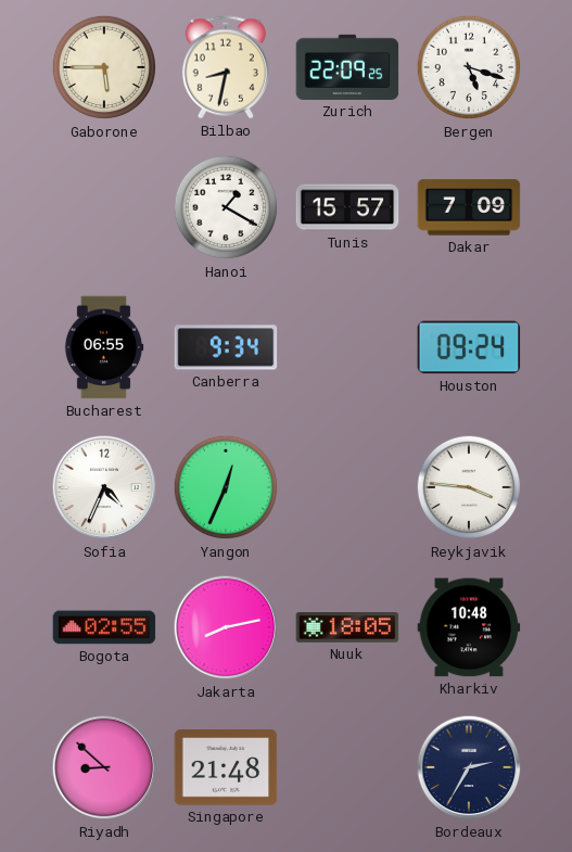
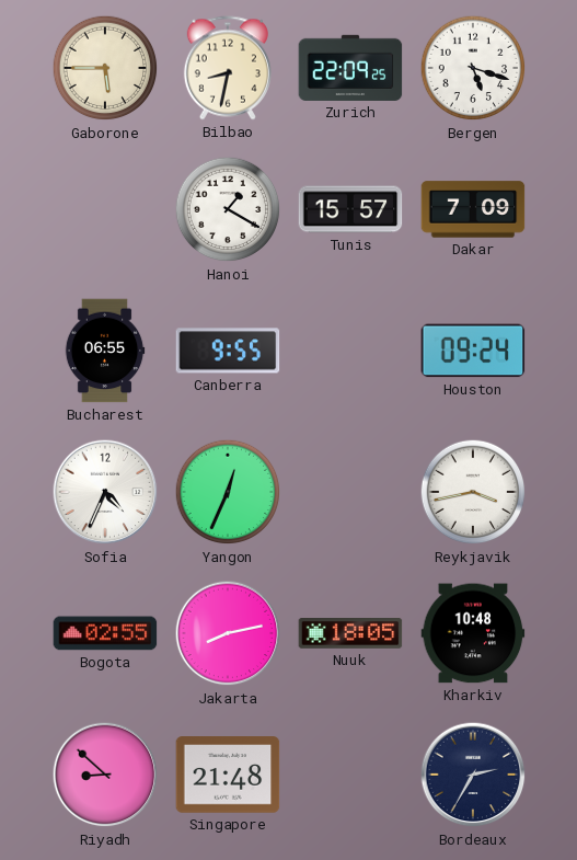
Canberra: 9:34 -> 9:55
Reykjavik: 3:46 -> 3:43
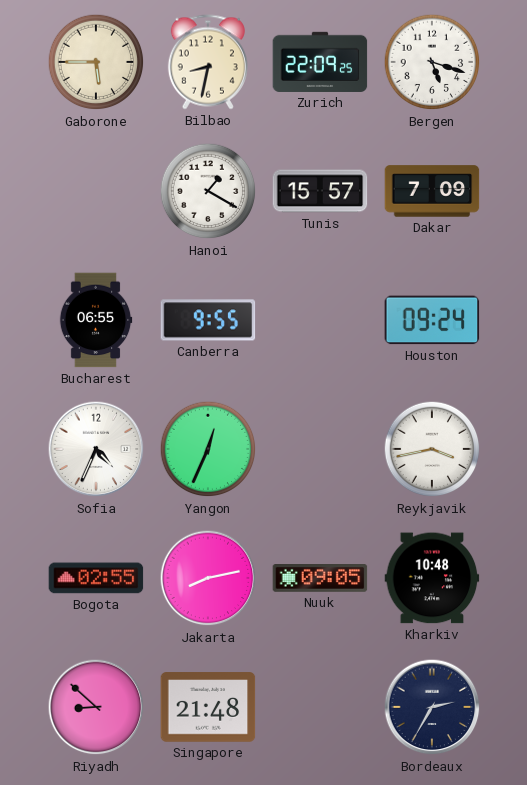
Nuuk: 18:05 -> 09:05
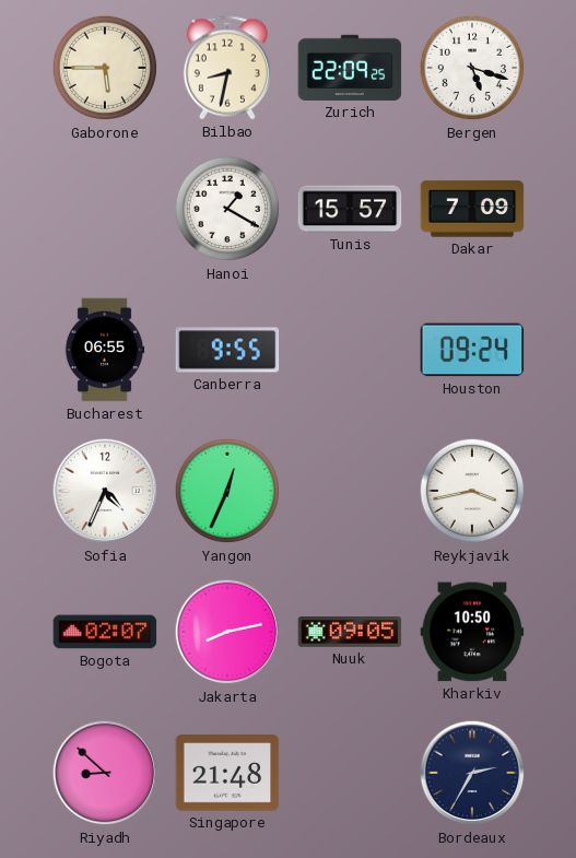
Bogota: 02:55 -> 02:07
Kharkiv: 10:48 -> 10:50
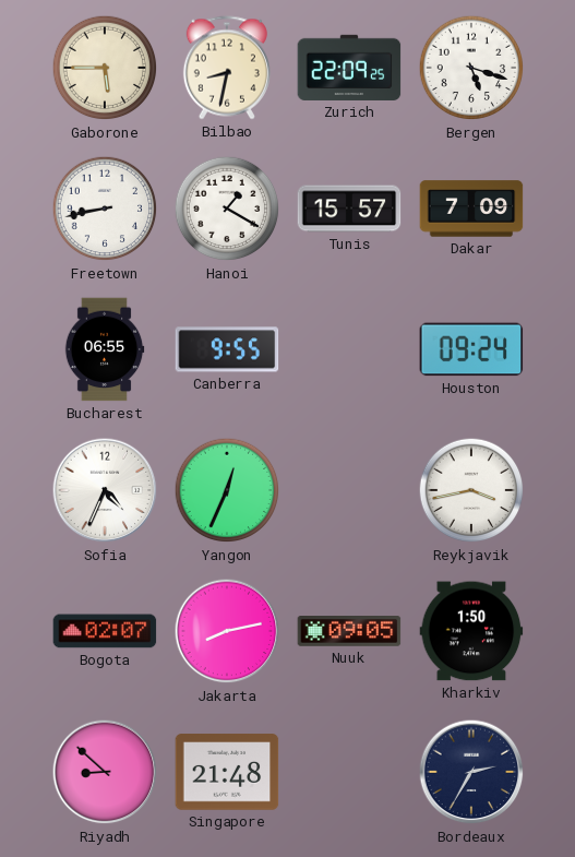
Freetown: none -> 8:43
Kharkiv: 10:50 -> 1:50
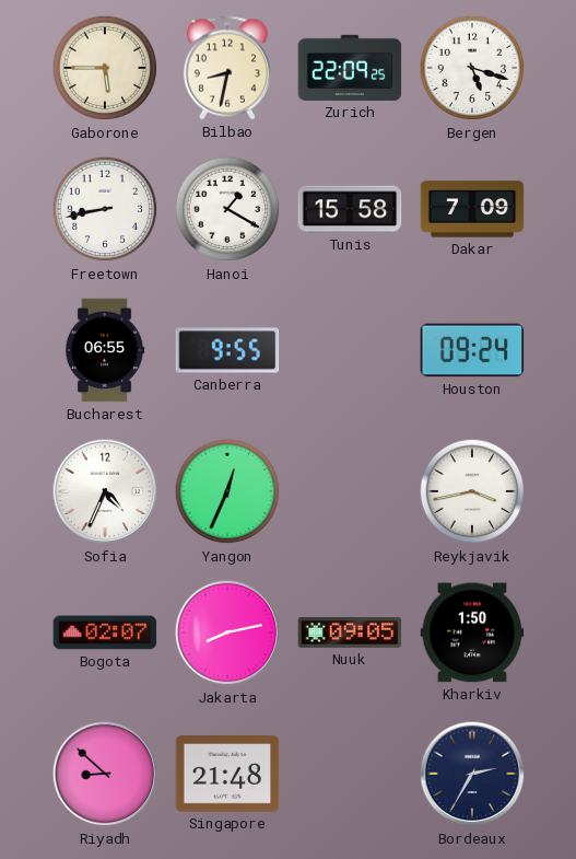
Tunis: 15:57 -> 15:58
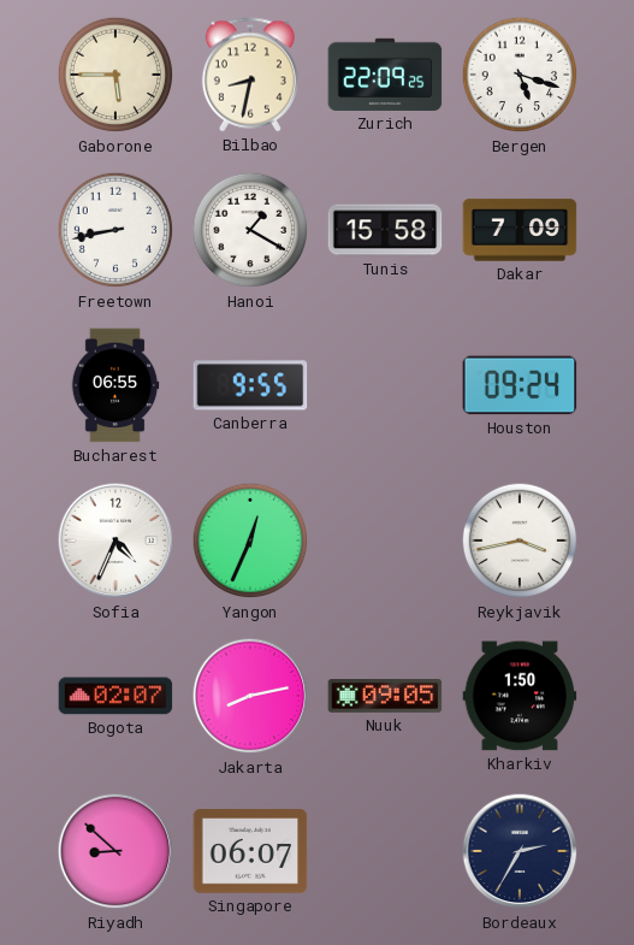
Singapore: 21:48 -> 06:07
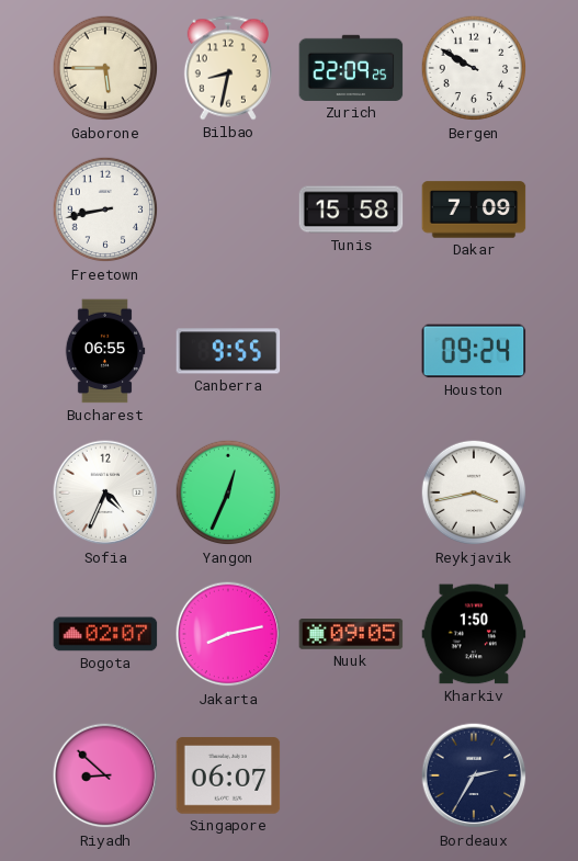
Bergen: 5:18 -> 9:50
Hanoi: 1:20 -> none
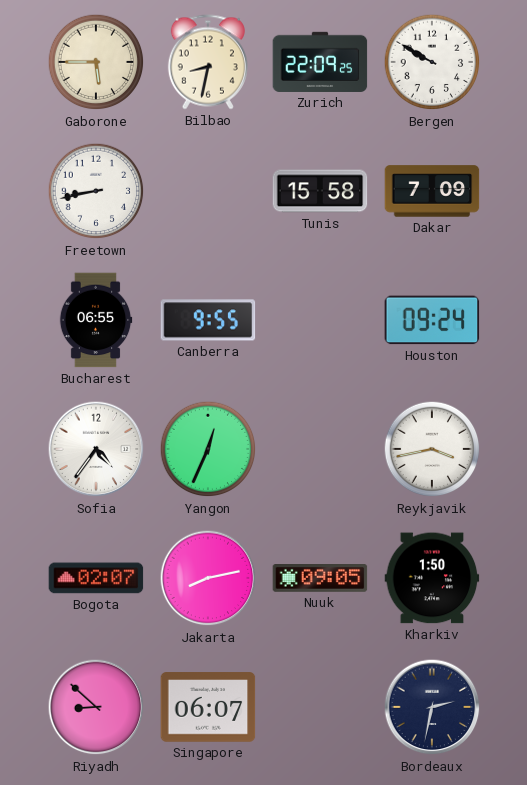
Sofia: 4:34 -> 4:36
Bordeaux: 2:35 -> 2:32
